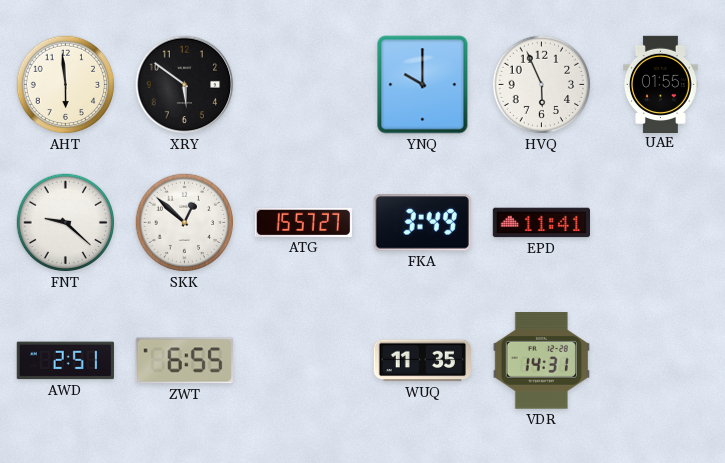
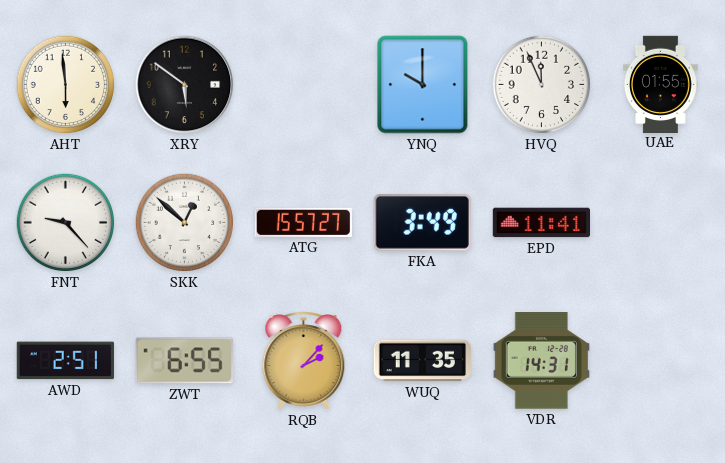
HVQ: 5:56 -> 11:56
FNT: 9:22 -> 9:23
RQB: none -> 2:07
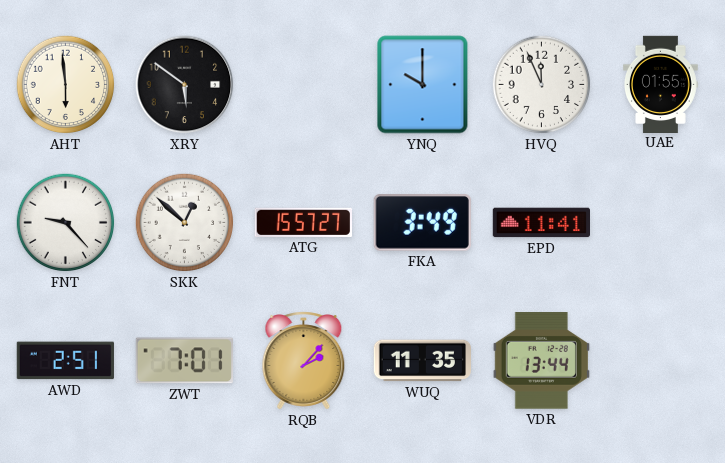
ZWT: 6:55 -> 7:01
VDR: 14:31 -> 13:44
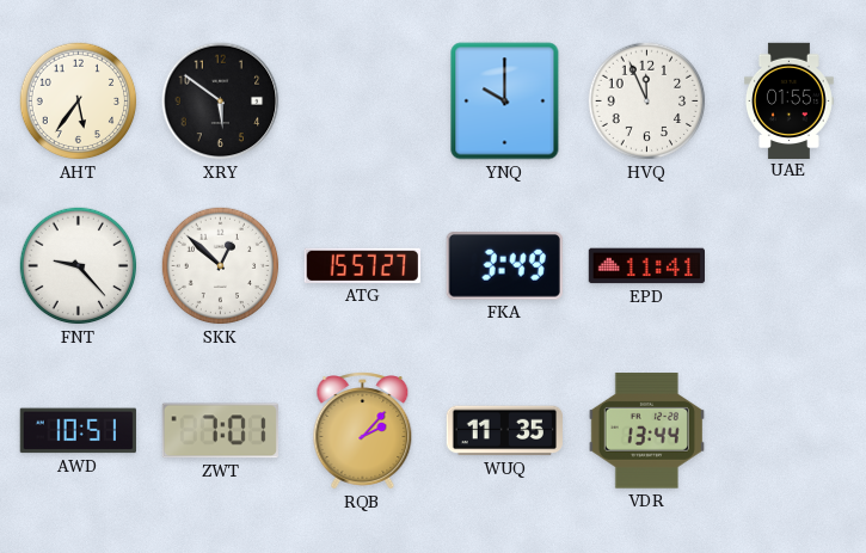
AHT: 5:59 -> 5:36
AWD: 2:51 -> 10:51
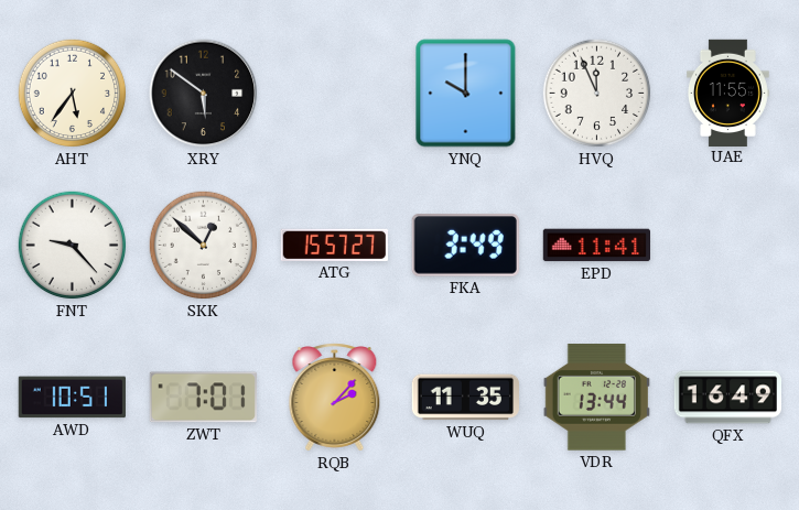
UAE: 01:55 -> 11:55
QFX: none -> 16:49
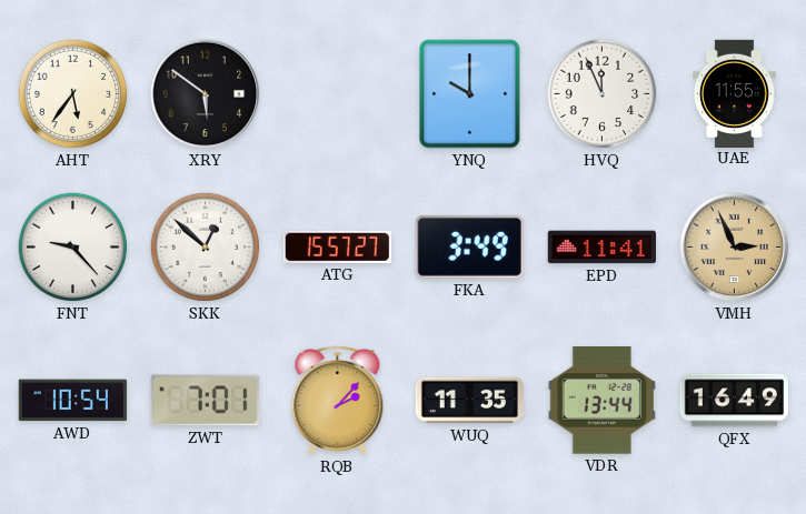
VMH: none -> 2:56
AWD: 10:51 -> 10:54
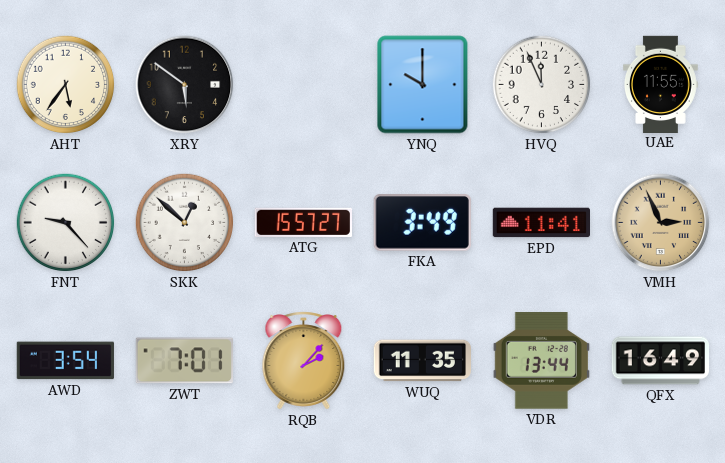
AWD: 10:54 -> 3:54
